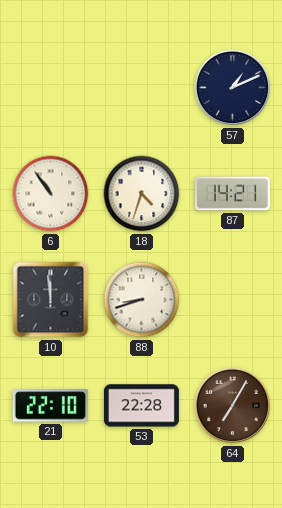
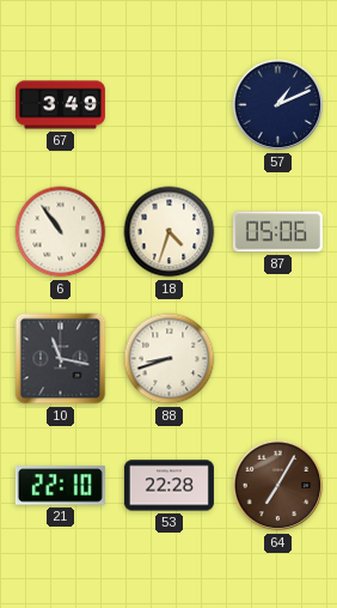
67: none -> 3:49
87: 14:21 -> 05:06
10: 11:59 -> 11:17
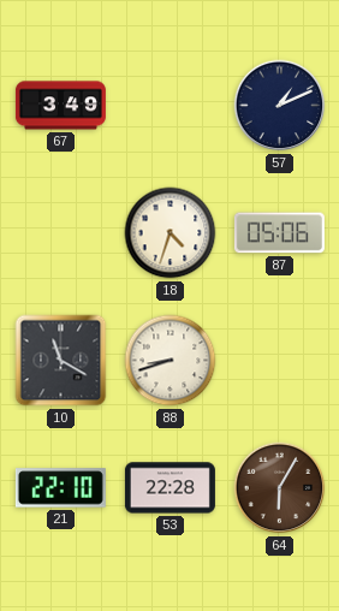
6: 10:54 -> none
10: 11:17 -> 11:20
64: 7:05 -> 6:05
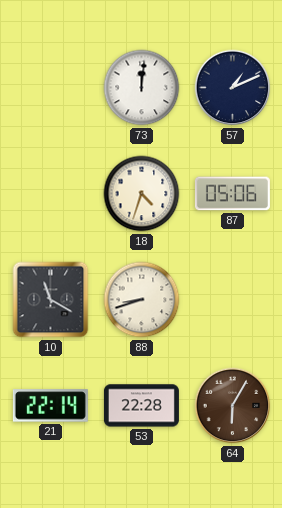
67: 3:49 -> none
73: none -> 12:01
21: 22:10 -> 22:14
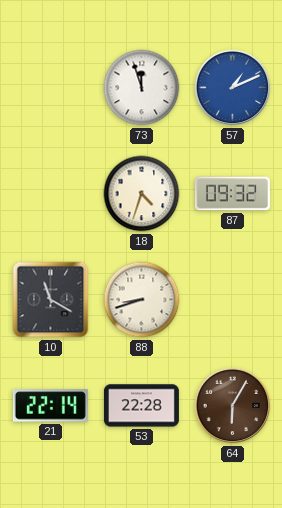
73: 12:01 -> 11:57
57 dial: navy -> blue
87: 05:06 -> 09:32
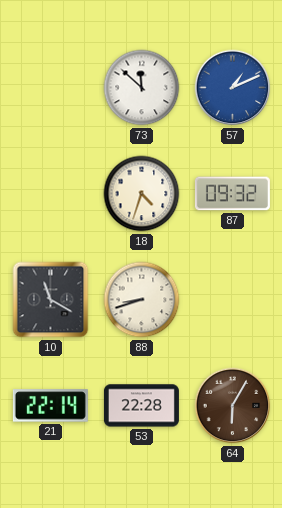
73: 11:57 -> 11:52
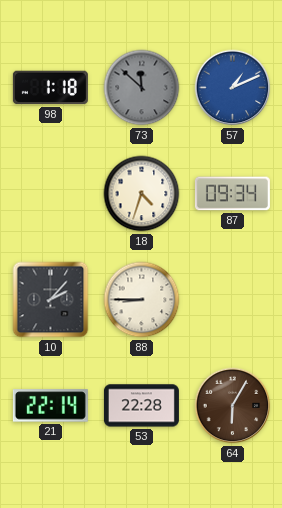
98: none -> 1:18
73 dial: white -> grey
87: 09:32 -> 09:34
10: 11:20 -> 2:07
88: 8:42 -> 8:45
